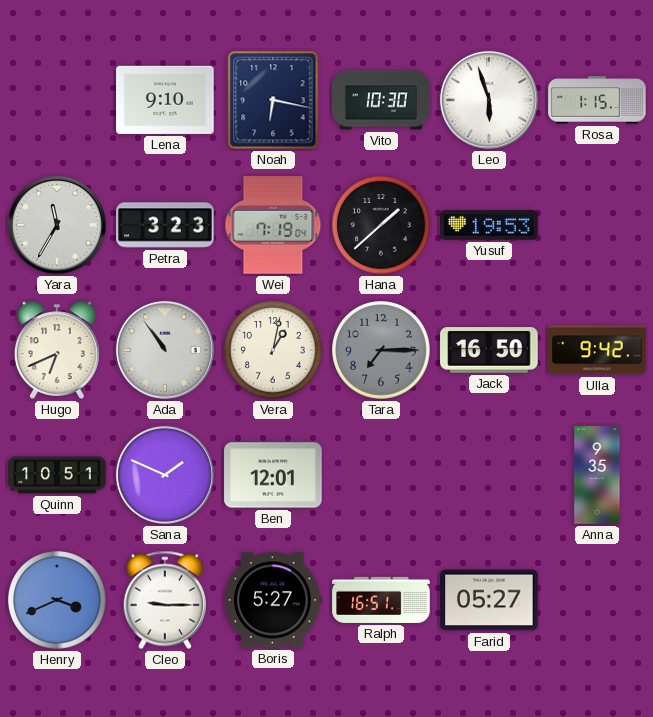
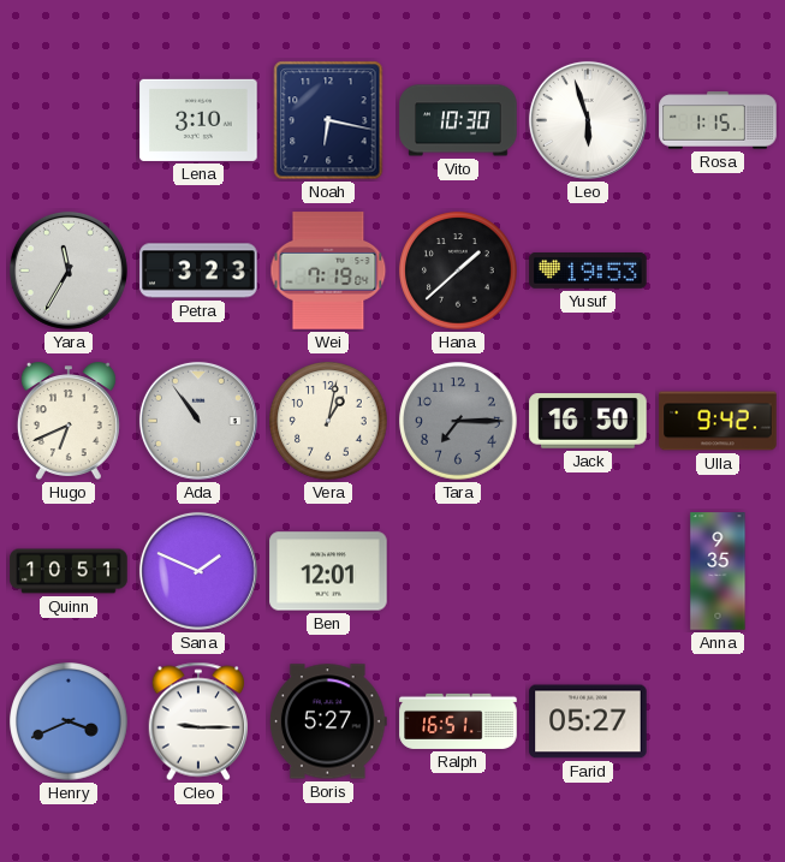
Lena: 9:10 -> 3:10
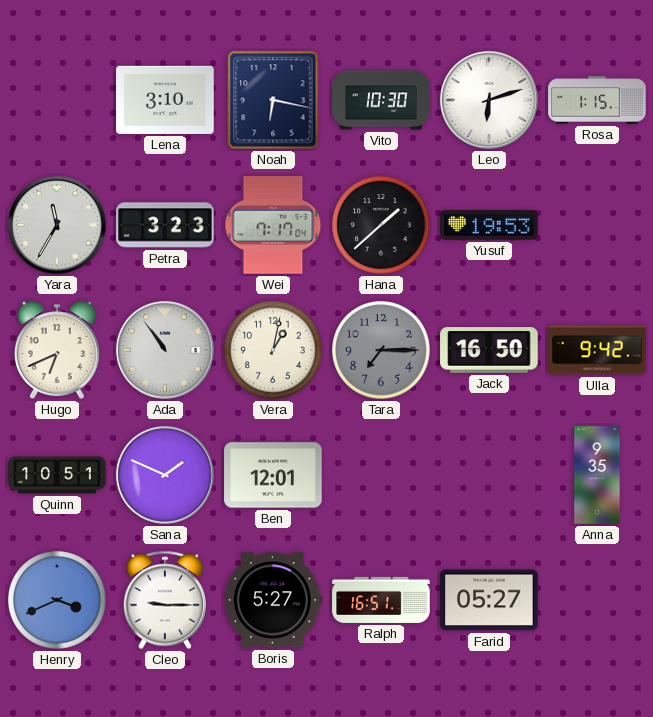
Leo: 5:57 -> 6:12
Wei: 7:19 -> 7:17
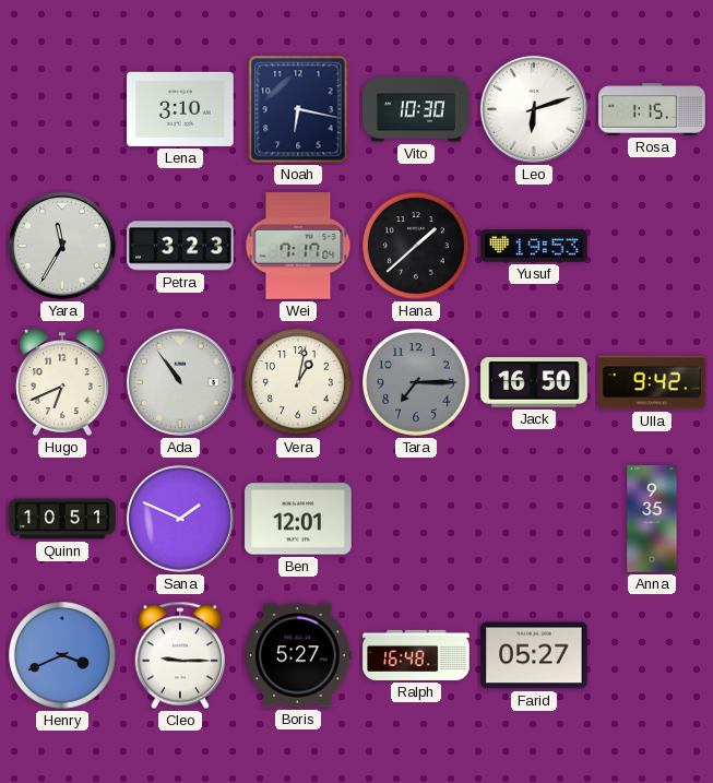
Ralph: 16:51 -> 16:48
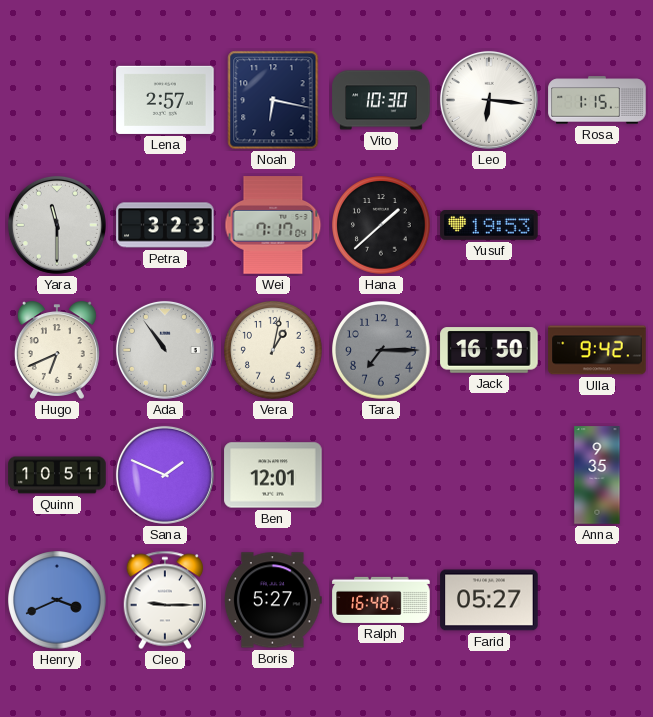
Lena: 3:10 -> 2:57
Leo: 6:12 -> 6:16
Yara: 11:35 -> 11:30
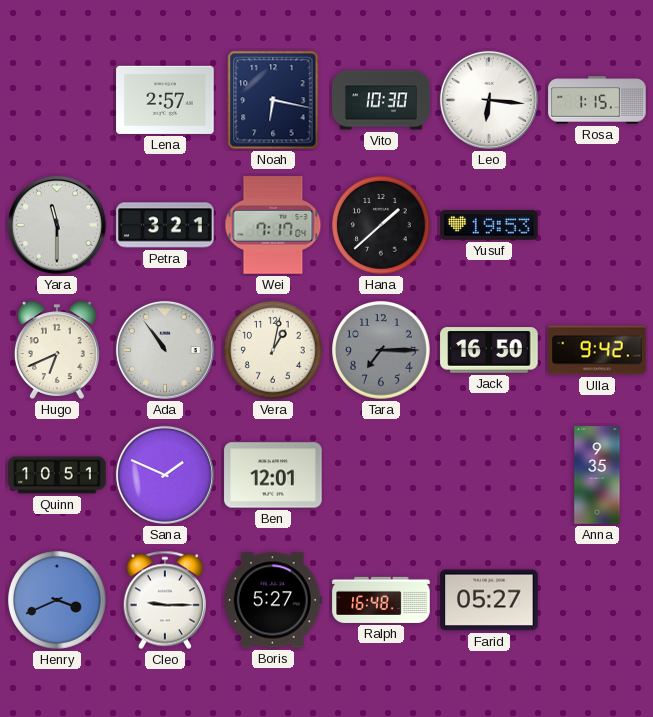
Petra: 3:23 -> 3:21
